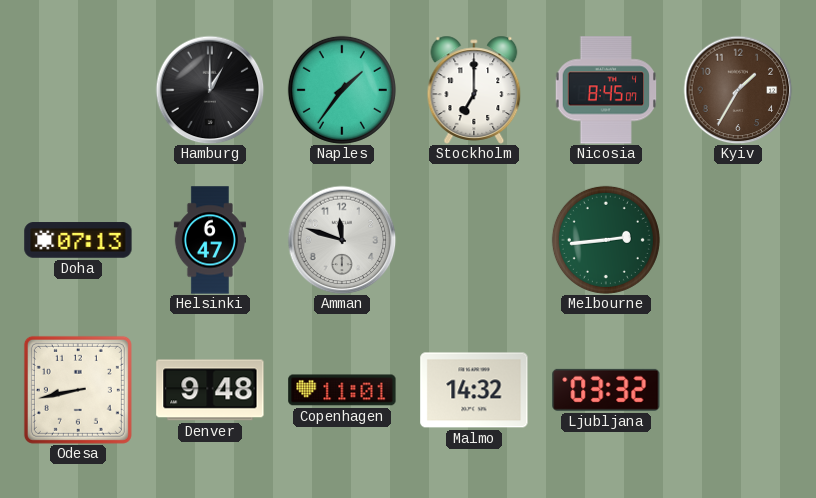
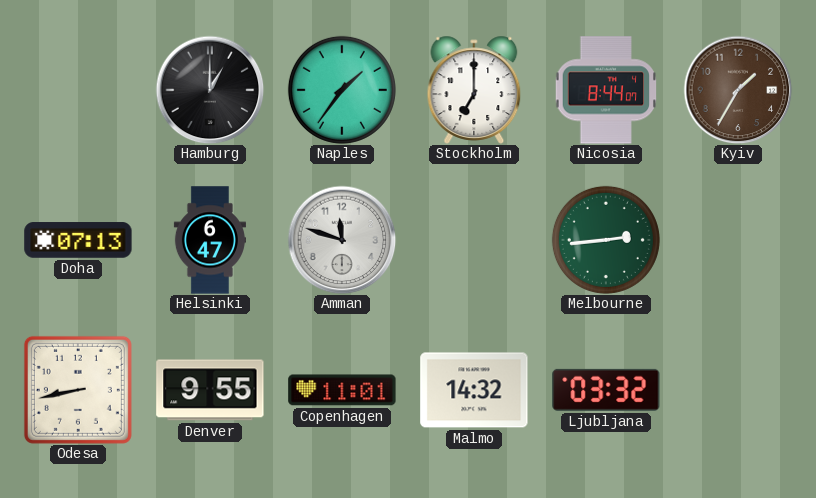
Nicosia: 8:45 -> 8:44
Denver: 9:48 -> 9:55
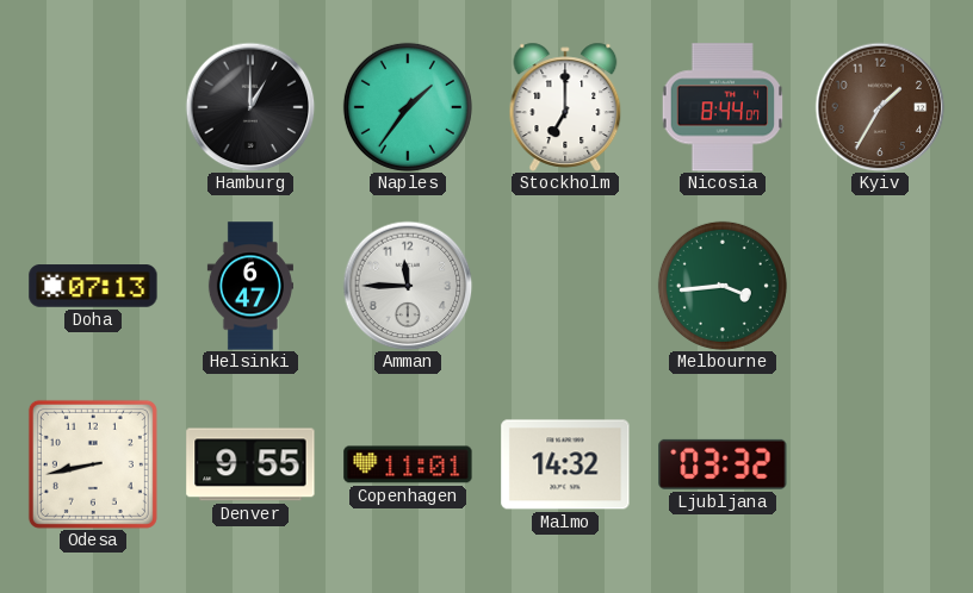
Amman: 11:48 -> 11:45
Melbourne: 2:44 -> 3:44
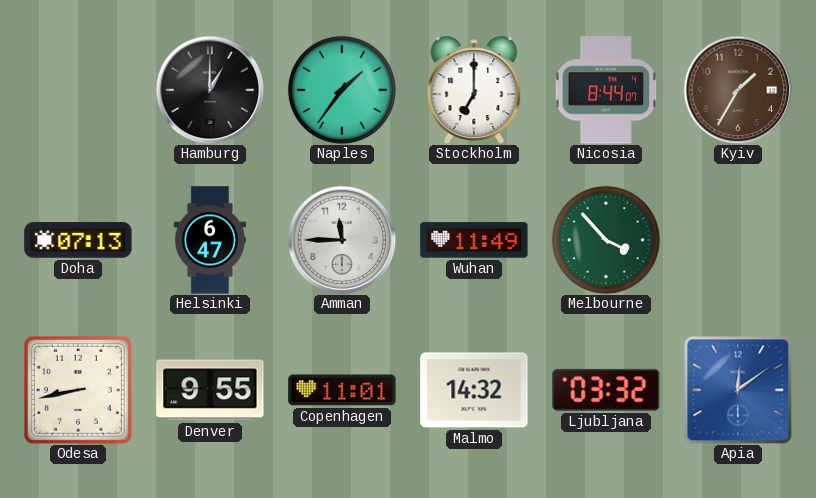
Wuhan: none -> 11:49
Melbourne: 3:44 -> 3:53
Apia: none -> 12:09
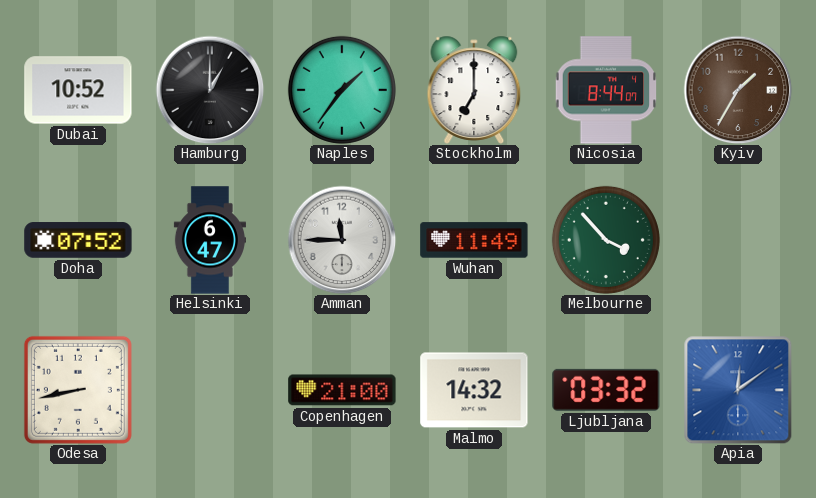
Dubai: none -> 10:52
Doha: 07:13 -> 07:52
Denver: 9:55 -> none
Copenhagen: 11:01 -> 21:00
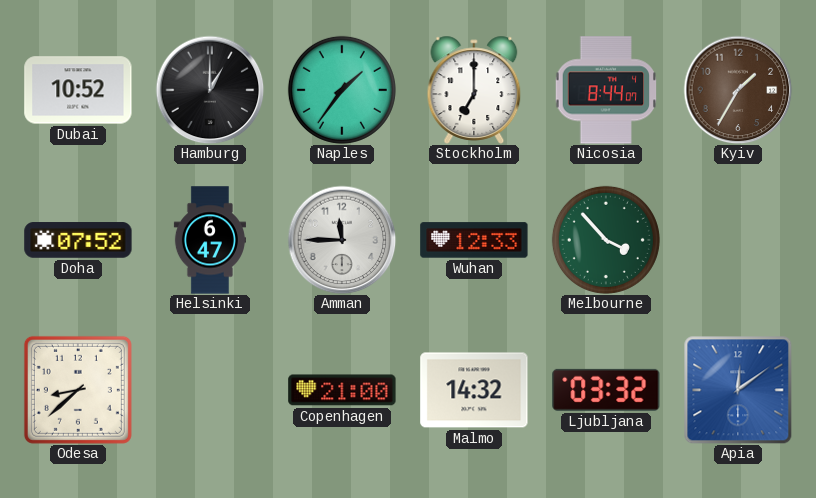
Wuhan: 11:49 -> 12:33
Odesa: 8:43 -> 8:38
